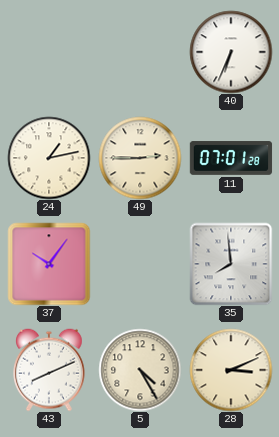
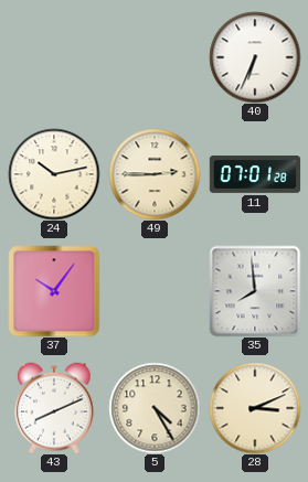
24: 1:13 -> 10:13
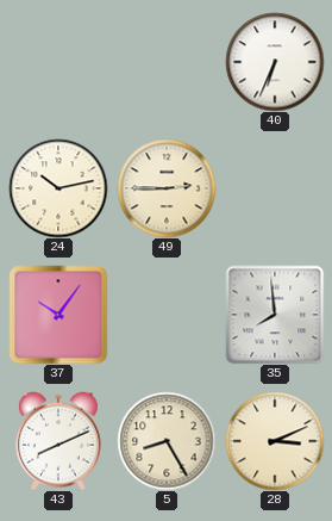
11: 07:01 -> none
5: 4:25 -> 8:25
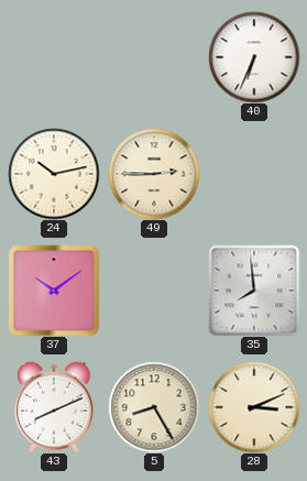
37: 10:06 -> 10:09
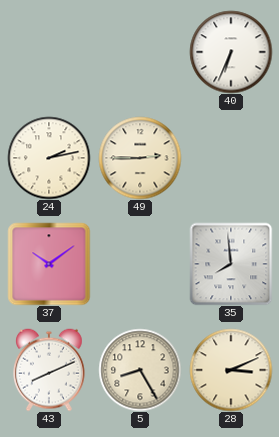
24: 10:13 -> 2:13
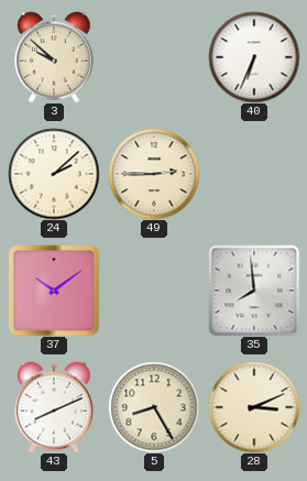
3: none -> 9:52
24: 2:13 -> 2:08
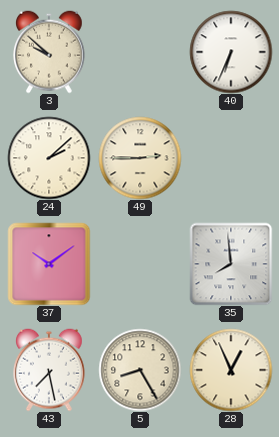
43: 8:11 -> 7:28
28: 3:11 -> 12:56
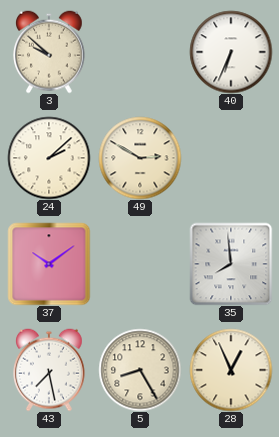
49: 2:45 -> 2:50
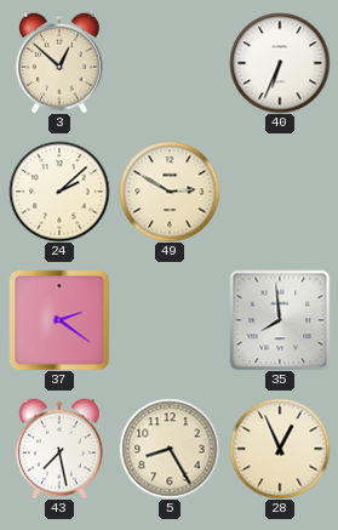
3: 9:52 -> 12:52
37: 10:09 -> 2:21
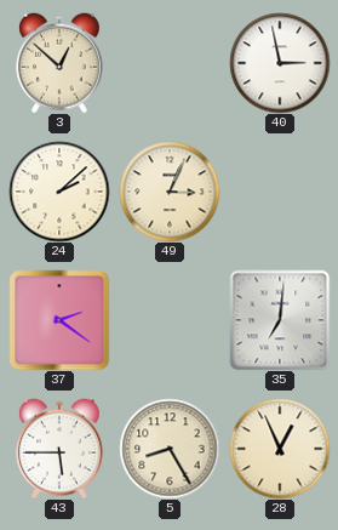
40: 6:34 -> 2:58
49: 2:50 -> 3:04
35: 7:59 -> 7:01
43: 7:28 -> 5:45
